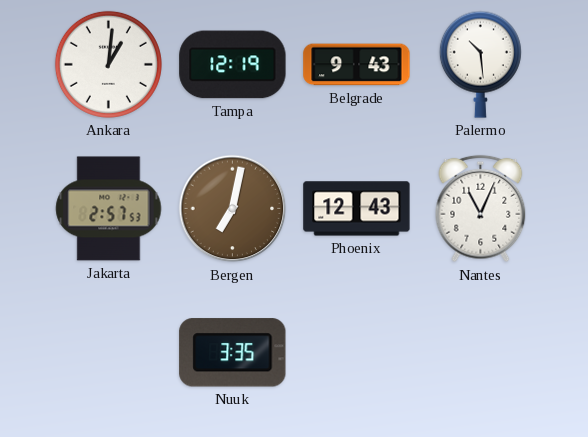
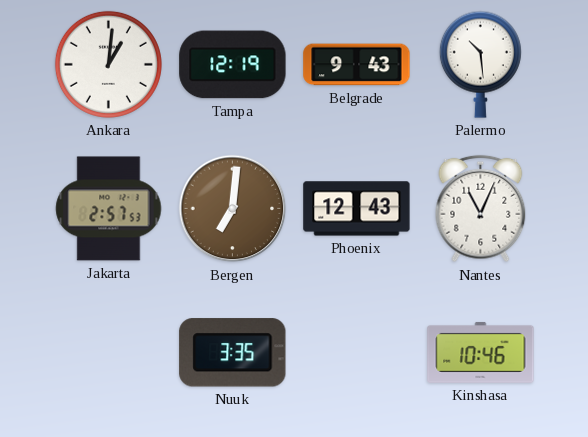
Bergen: 7:02 -> 7:01
Kinshasa: none -> 10:46
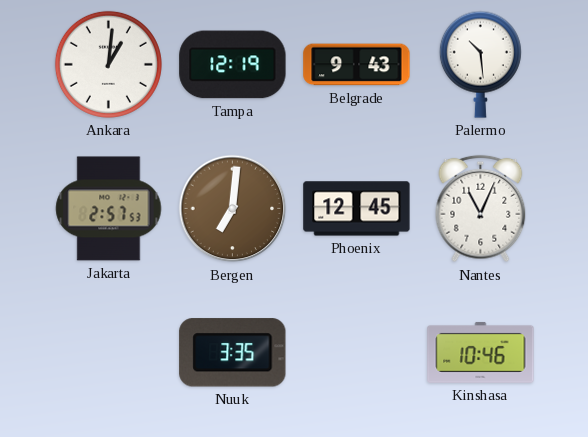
Phoenix: 12:43 -> 12:45
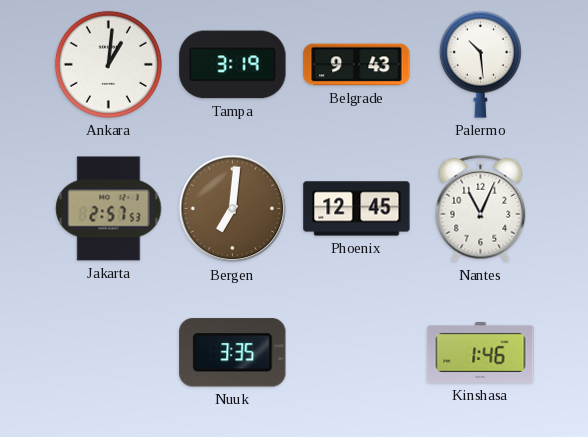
Tampa: 12:19 -> 3:19
Kinshasa: 10:46 -> 1:46
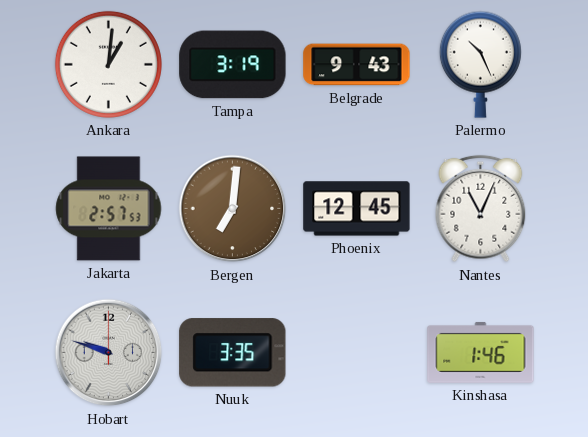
Palermo: 10:29 -> 10:26
Hobart: none -> 9:48
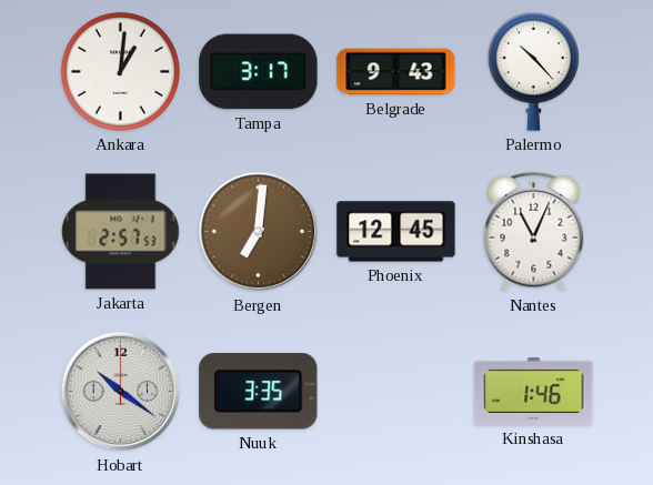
Tampa: 3:19 -> 3:17
Palermo: 10:26 -> 10:23
Hobart: 9:48 -> 10:21
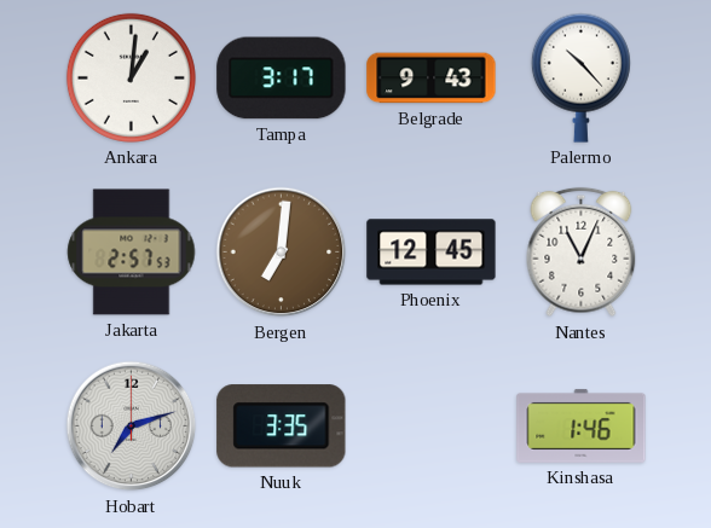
Hobart: 10:21 -> 7:12
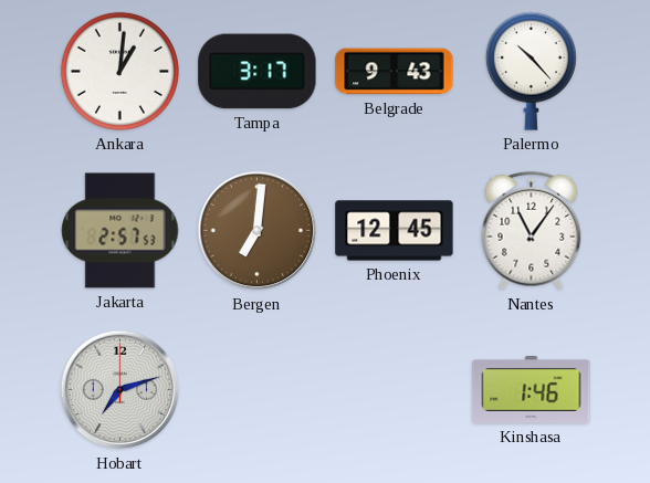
Nantes: 11:04 -> 11:06
Nuuk: 3:35 -> none
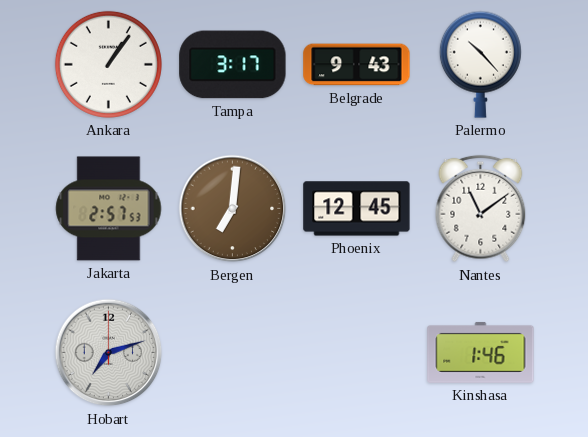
Ankara: 1:01 -> 1:06
Nantes: 11:06 -> 11:09
